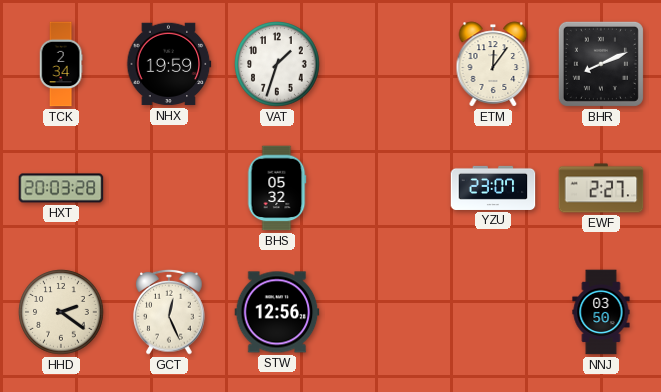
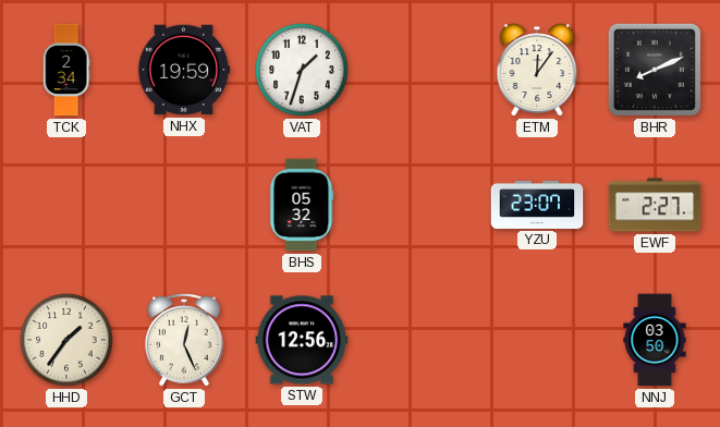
HXT: 20:03 -> none
HHD: 2:21 -> 1:36
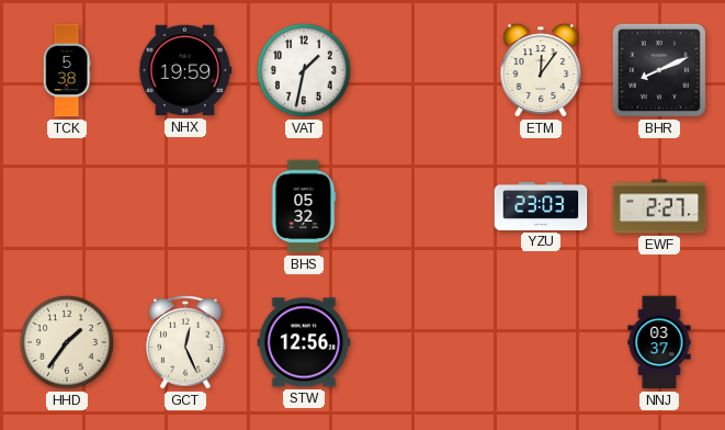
TCK: 2:34 -> 5:38
VAT: 1:33 -> 1:32
YZU: 23:07 -> 23:03
NNJ: 03:50 -> 03:37
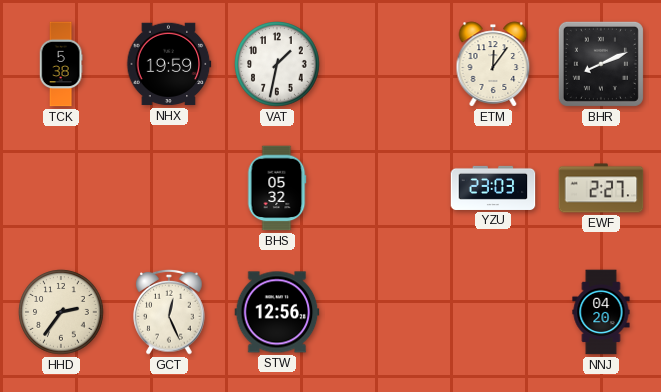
HHD: 1:36 -> 2:36
NNJ: 03:37 -> 04:20
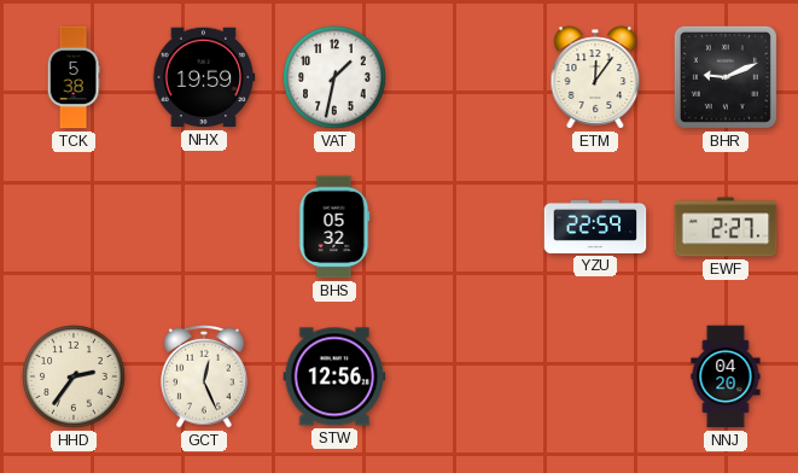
BHR: 8:11 -> 9:11
YZU: 23:03 -> 22:59
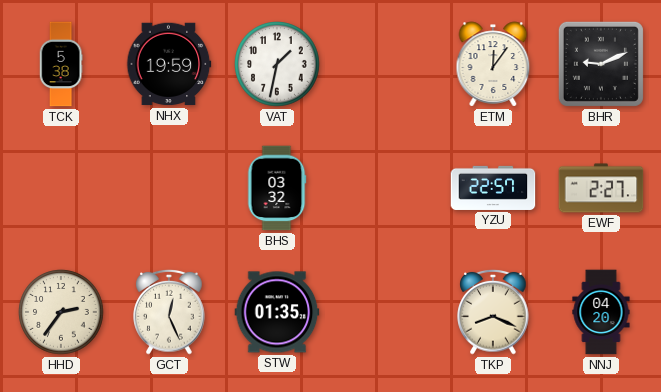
BHS: 05:32 -> 03:32
YZU: 22:59 -> 22:57
STW: 12:56 -> 01:35
TKP: none -> 8:19
